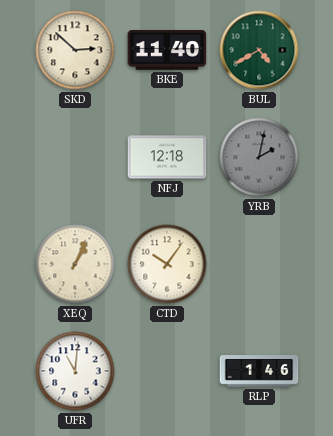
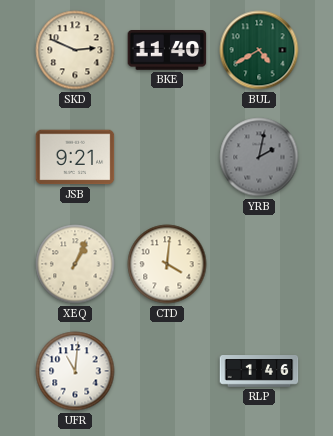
SKD: 2:52 -> 2:49
JSB: none -> 9:21
NFJ: 12:18 -> none
CTD: 10:06 -> 4:01
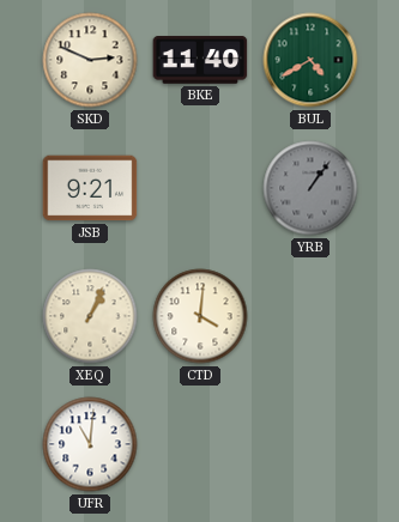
YRB: 2:02 -> 1:06
RLP: 1:46 -> none
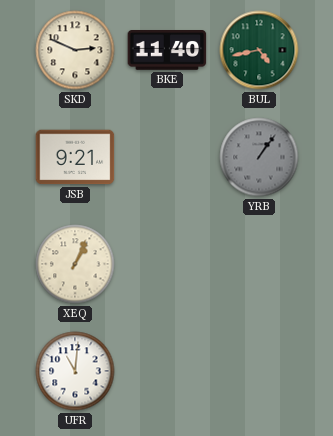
BUL: 4:40 -> 4:43
CTD: 4:01 -> none
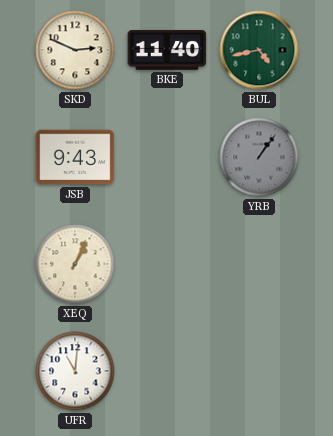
JSB: 9:21 -> 9:43
